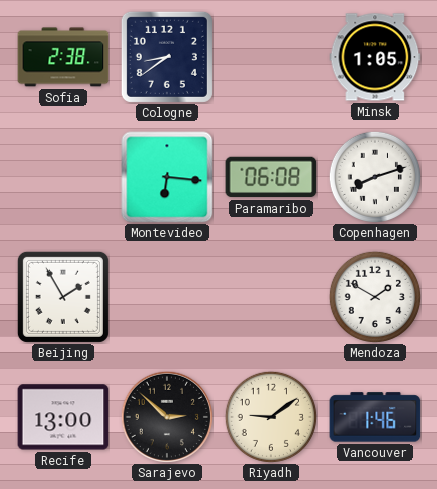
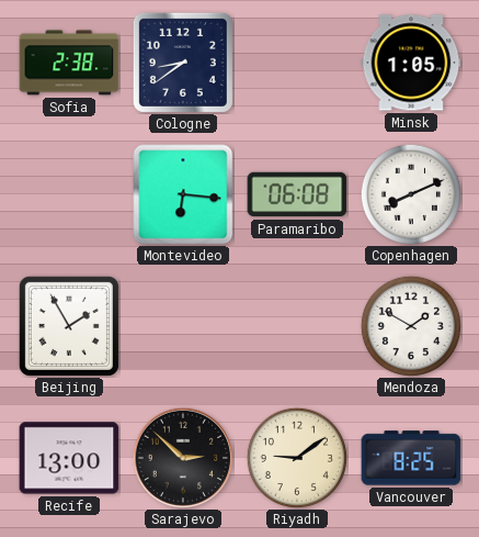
Copenhagen: 8:12 -> 8:11
Vancouver: 1:46 -> 8:25
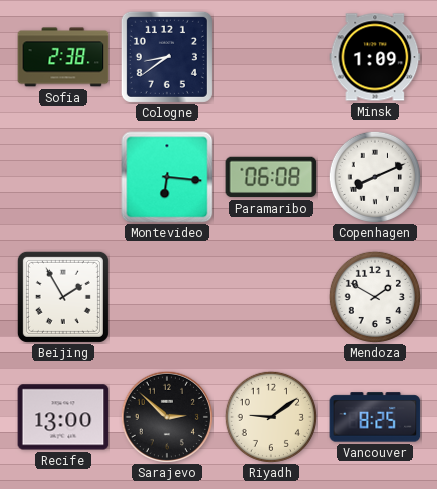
Minsk: 1:05 -> 1:09
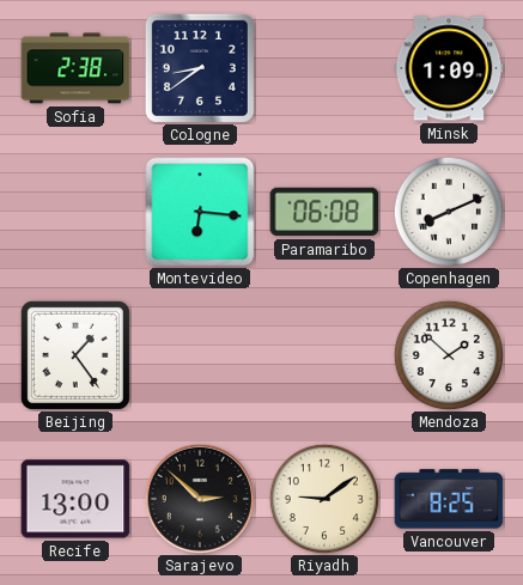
Beijing: 1:55 -> 1:24
Mendoza: 1:50 -> 1:52
